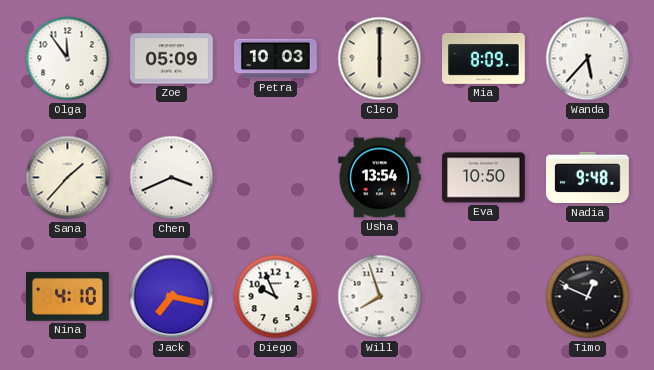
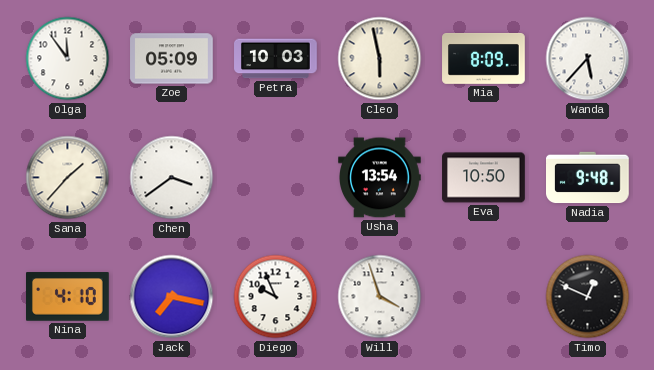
Cleo: 6:00 -> 5:58
Chen: 3:41 -> 3:39
Will: 7:57 -> 3:57
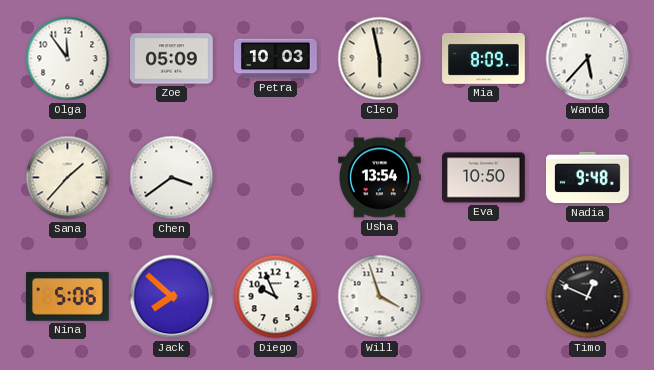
Nina: 4:10 -> 5:06
Jack: 7:17 -> 7:52
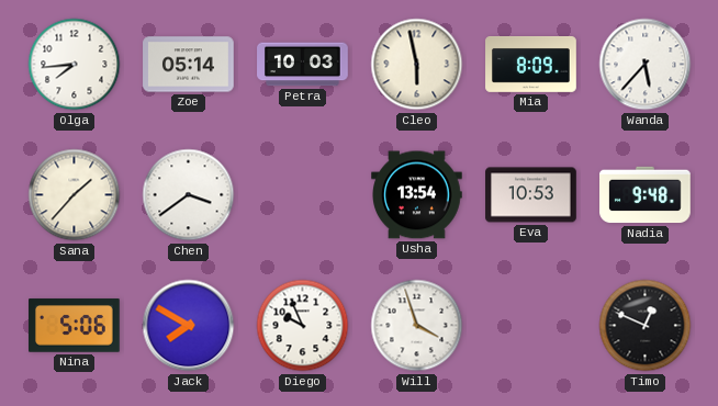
Olga: 11:54 -> 7:44
Zoe: 05:09 -> 05:14
Eva: 10:50 -> 10:53
Jack: 7:52 -> 7:50
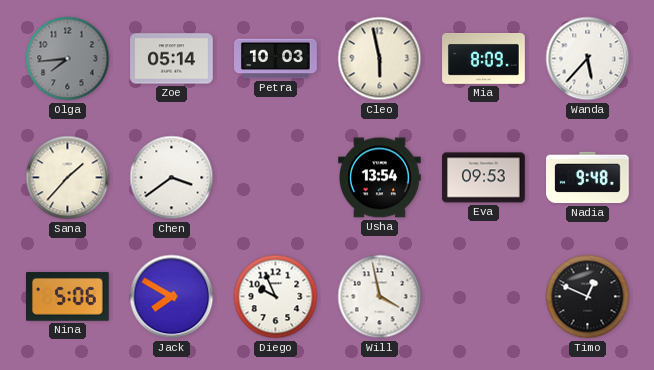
Olga dial: white -> grey
Eva: 10:53 -> 09:53
Will: 3:57 -> 3:58
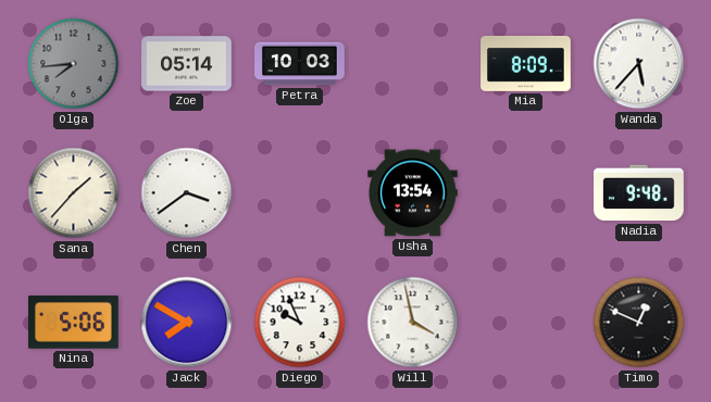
Cleo: 5:58 -> none
Eva: 09:53 -> none
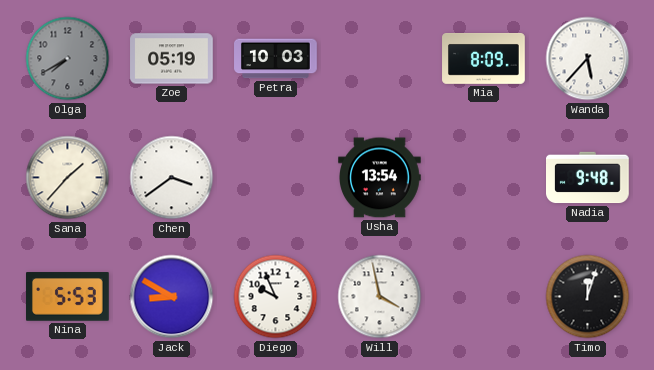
Olga: 7:44 -> 7:40
Zoe: 05:14 -> 05:19
Nina: 5:06 -> 5:53
Jack: 7:50 -> 8:50
Timo: 12:49 -> 12:03
